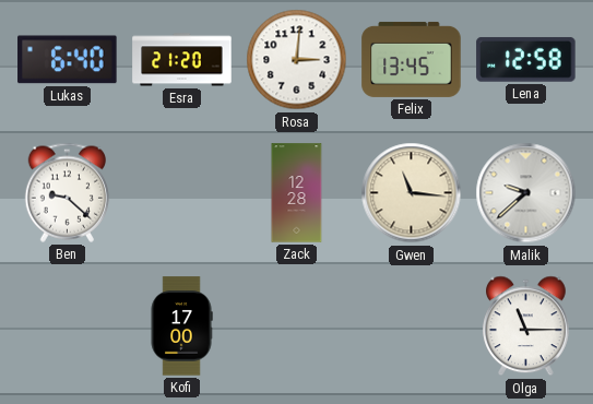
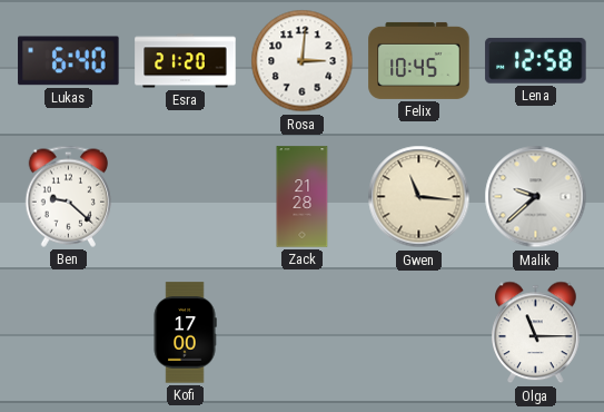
Felix: 13:45 -> 10:45
Zack: 12:28 -> 21:28
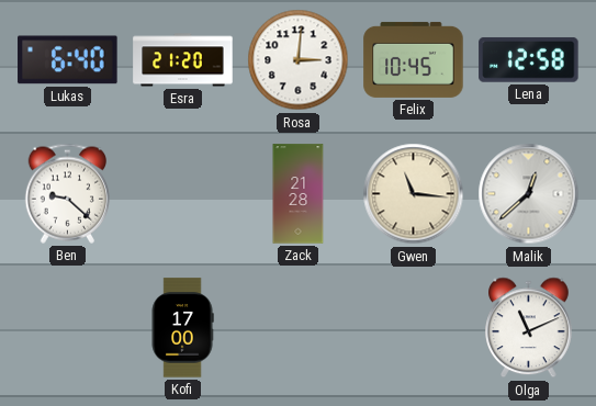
Malik: 9:38 -> 12:38
Olga: 11:15 -> 11:11
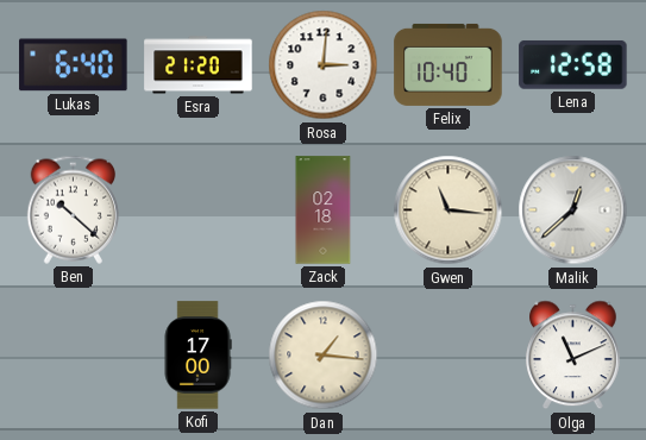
Felix: 10:45 -> 10:40
Ben: 9:22 -> 10:22
Zack: 21:28 -> 02:18
Dan: none -> 1:16
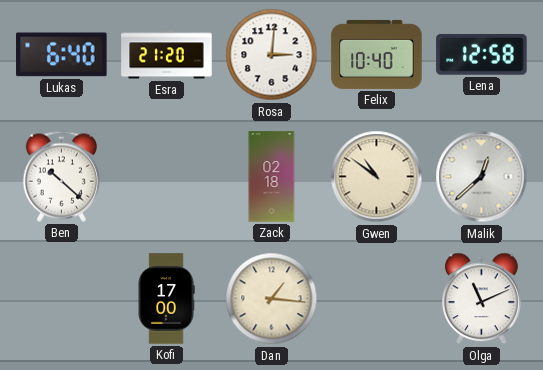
Gwen: 11:16 -> 10:51
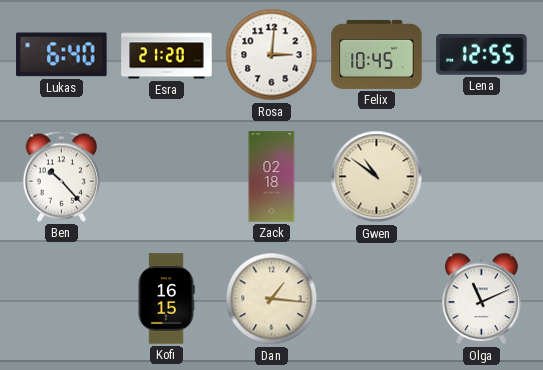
Felix: 10:40 -> 10:45
Lena: 12:58 -> 12:55
Ben: 10:22 -> 10:23
Malik: 12:38 -> none
Kofi: 17:00 -> 16:15
